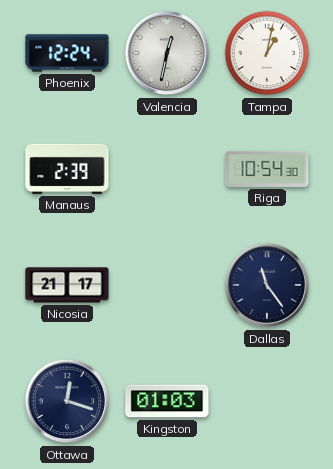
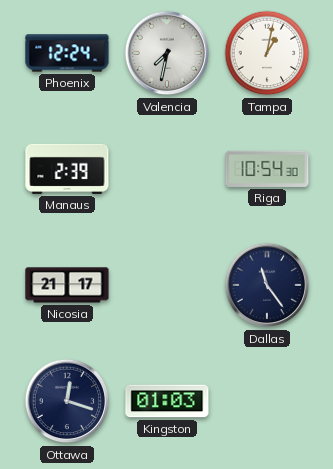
Valencia: 12:32 -> 7:32
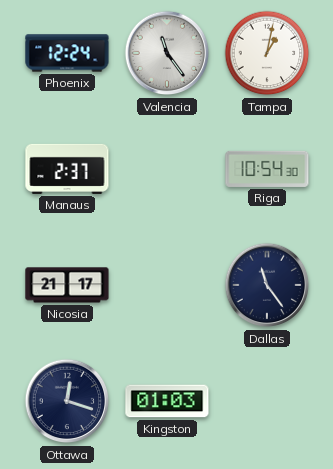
Valencia: 7:32 -> 11:24
Manaus: 2:39 -> 2:37
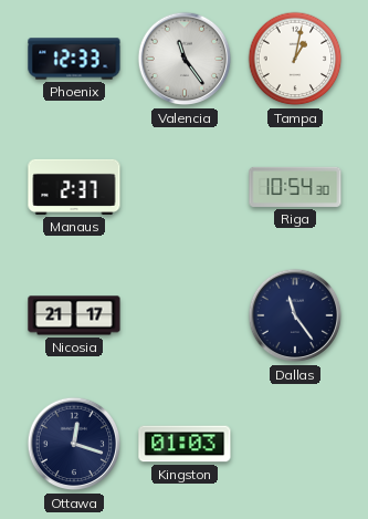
Phoenix: 12:24 -> 12:33
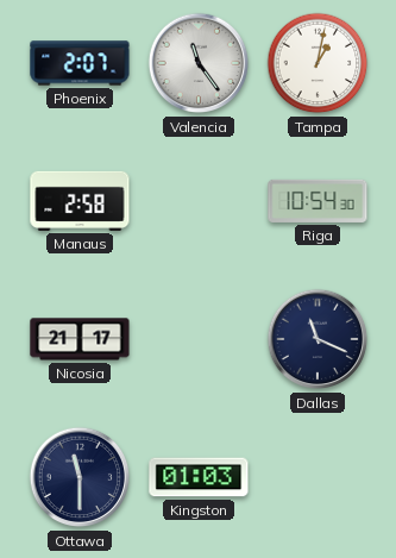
Phoenix: 12:33 -> 2:07
Manaus: 2:37 -> 2:58
Dallas: 11:24 -> 11:19
Ottawa: 12:18 -> 11:30
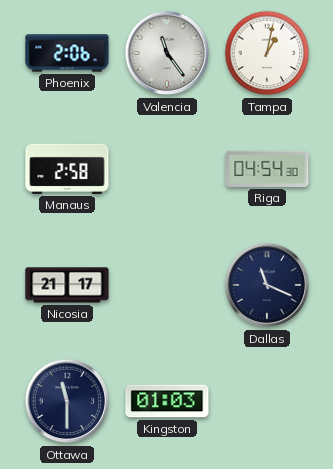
Phoenix: 2:07 -> 2:06
Riga: 10:54 -> 04:54
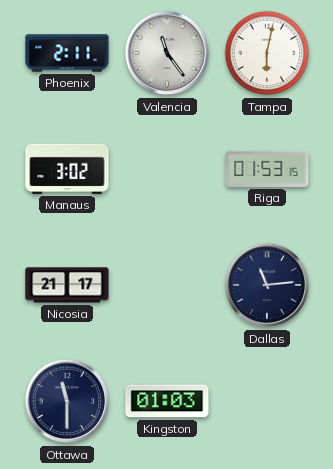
Phoenix: 2:06 -> 2:11
Tampa: 1:02 -> 6:02
Manaus: 2:58 -> 3:02
Riga: 04:54 -> 01:53
Dallas: 11:19 -> 11:14
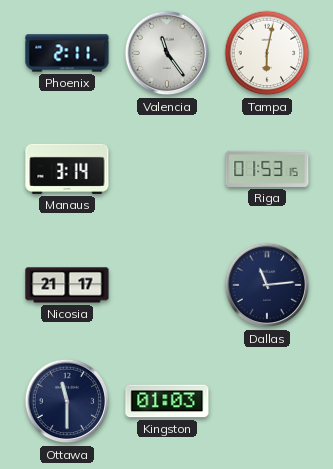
Manaus: 3:02 -> 3:14
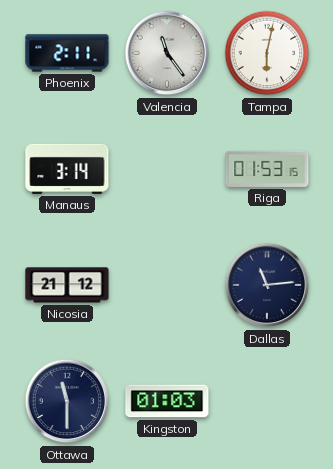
Nicosia: 21:17 -> 21:12
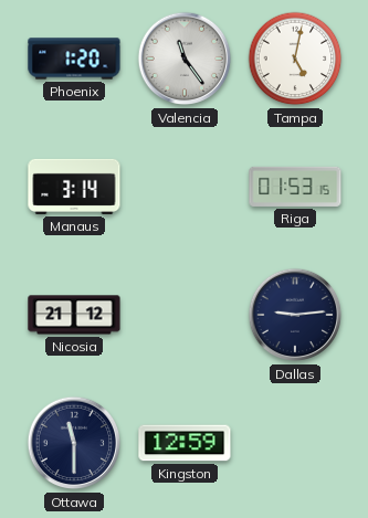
Phoenix: 2:11 -> 1:20
Tampa: 6:02 -> 5:02
Dallas: 11:14 -> 9:14
Kingston: 01:03 -> 12:59
